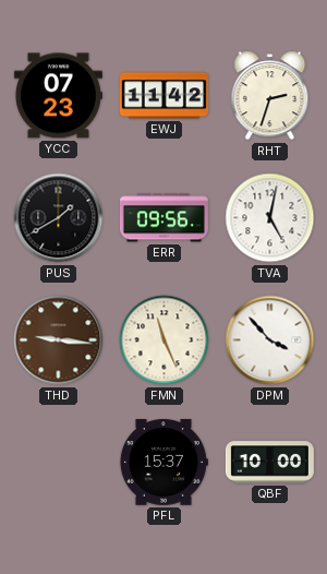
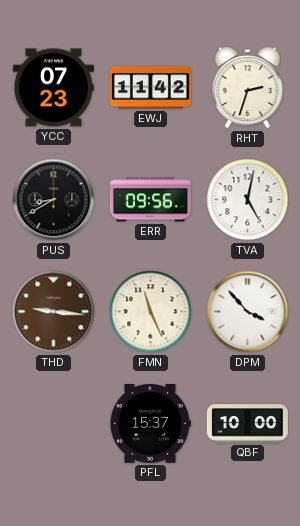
PUS: 1:40 -> 8:40
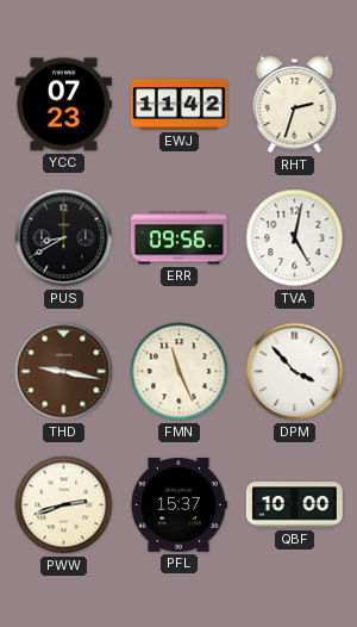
THD: 9:16 -> 9:17
PWW: none -> 2:42
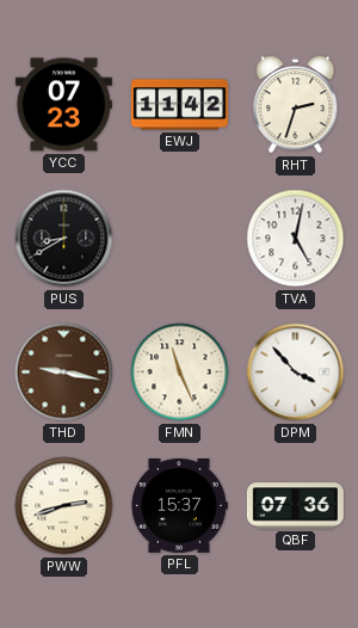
ERR: 09:56 -> none
QBF: 10:00 -> 07:36
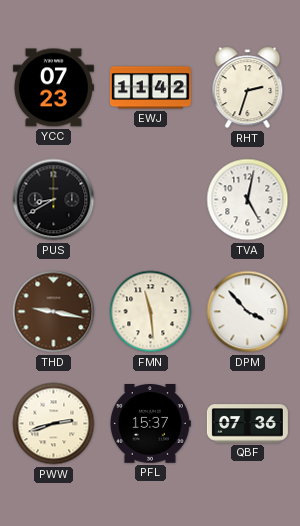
FMN: 11:26 -> 11:29
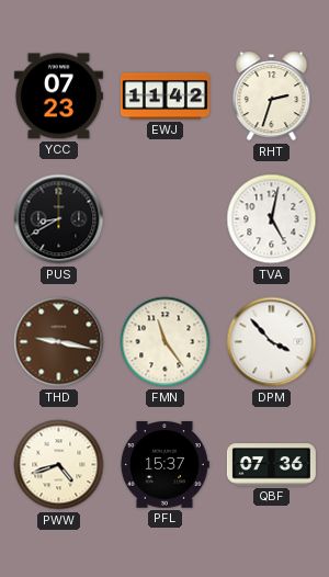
FMN: 11:29 -> 11:24
PWW: 2:42 -> 4:42
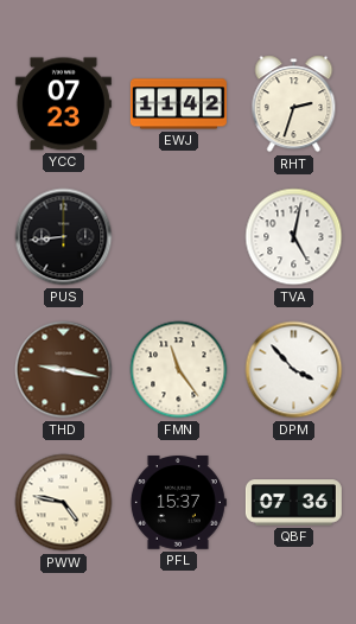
PUS: 8:40 -> 8:44
PWW: 4:42 -> 4:47
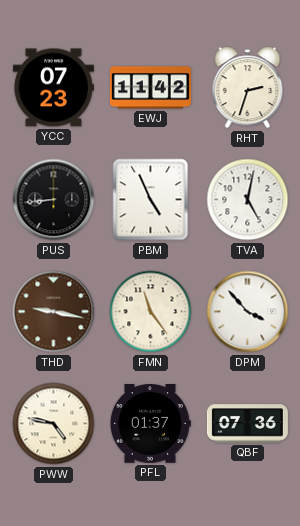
PBM: none -> 4:56
PFL: 15:37 -> 01:37
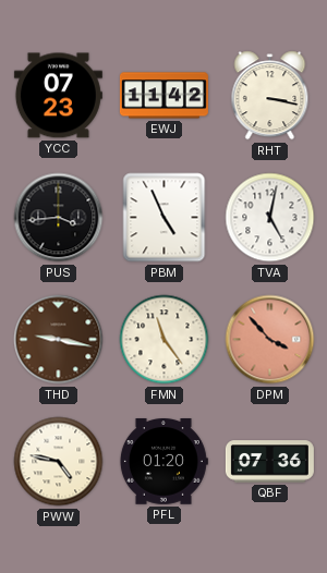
RHT: 2:33 -> 3:17
PUS: 8:44 -> 3:44
DPM dial: white -> salmon
PFL: 01:37 -> 01:20
